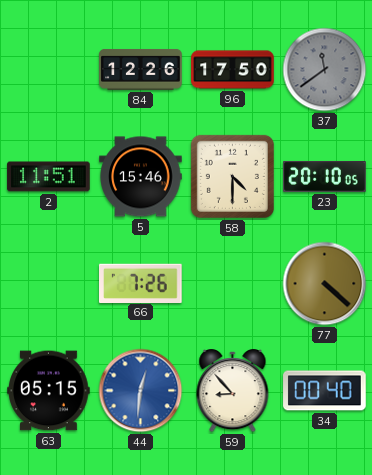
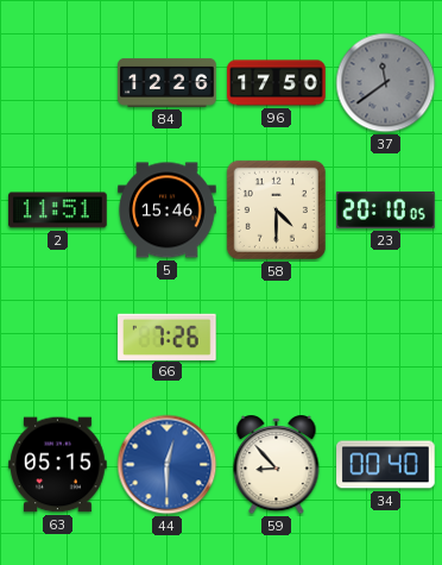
77: 4:22 -> none
44: 12:31 -> 12:30
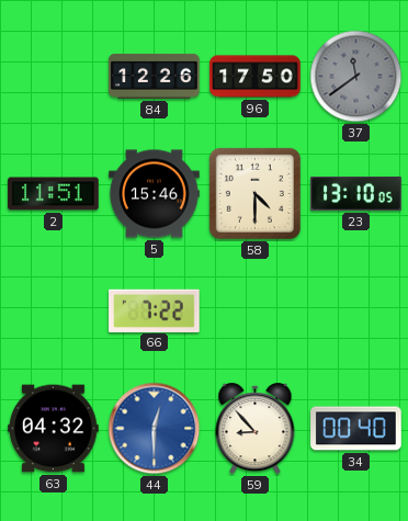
23: 20:10 -> 13:10
66: 7:26 -> 7:22
63: 05:15 -> 04:32
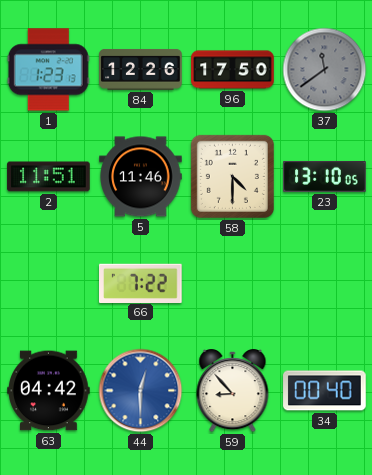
1: none -> 1:23
5: 15:46 -> 11:46
63: 04:32 -> 04:42
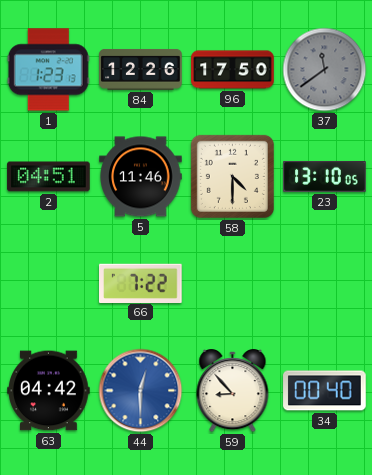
2: 11:51 -> 04:51
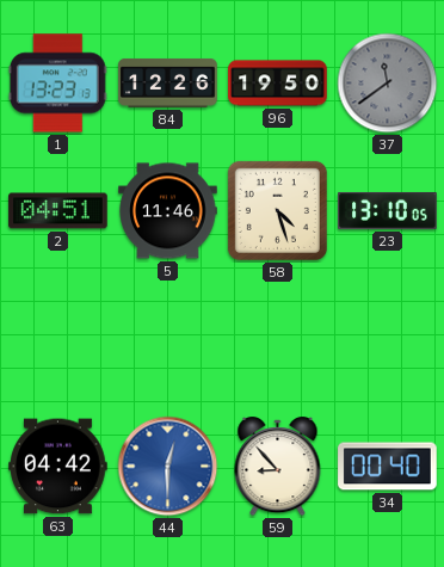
1: 1:23 -> 13:23
96: 17:50 -> 19:50
58: 4:30 -> 4:27
66: 7:22 -> none
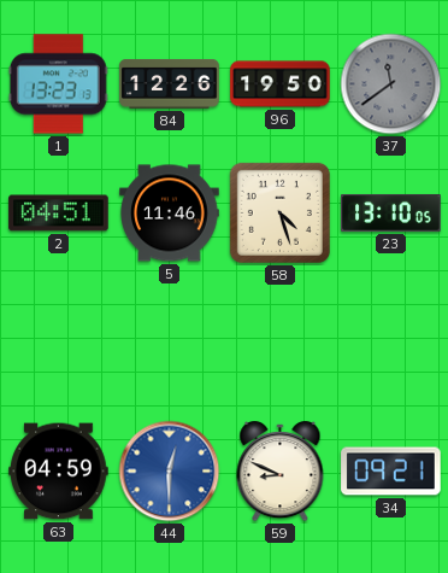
63: 04:42 -> 04:59
59: 8:53 -> 8:49
34: 00:40 -> 09:21
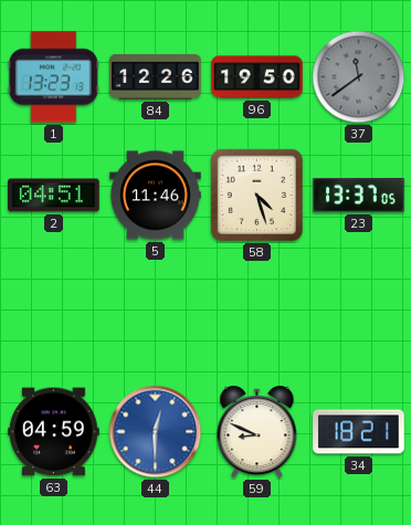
23: 13:10 -> 13:37
34: 09:21 -> 18:21
